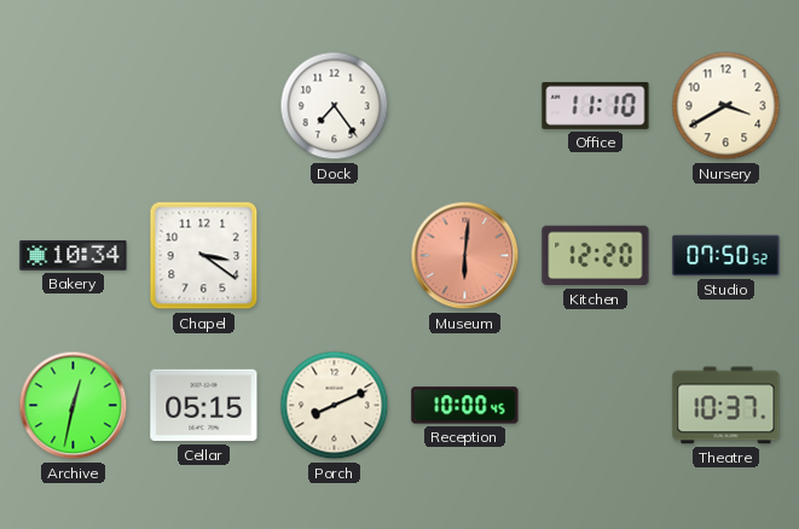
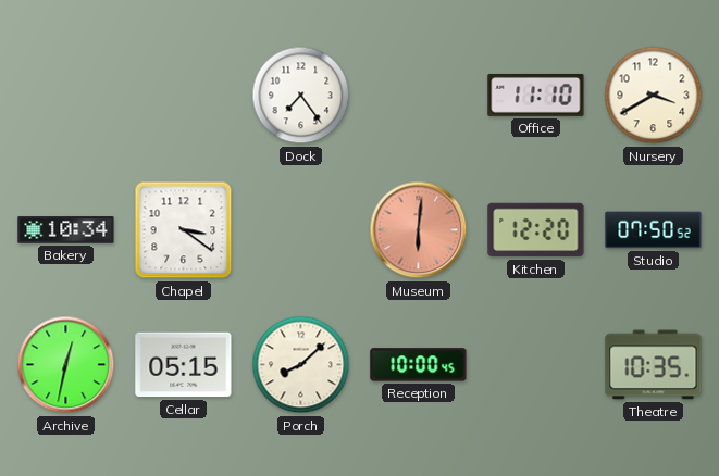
Porch: 8:11 -> 8:08
Theatre: 10:37 -> 10:35
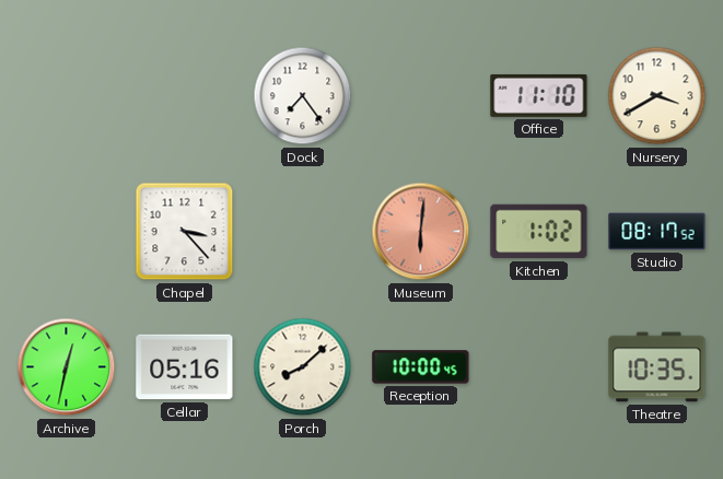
Bakery: 10:34 -> none
Chapel: 3:21 -> 3:23
Kitchen: 12:20 -> 1:02
Studio: 07:50 -> 08:17
Cellar: 05:15 -> 05:16
